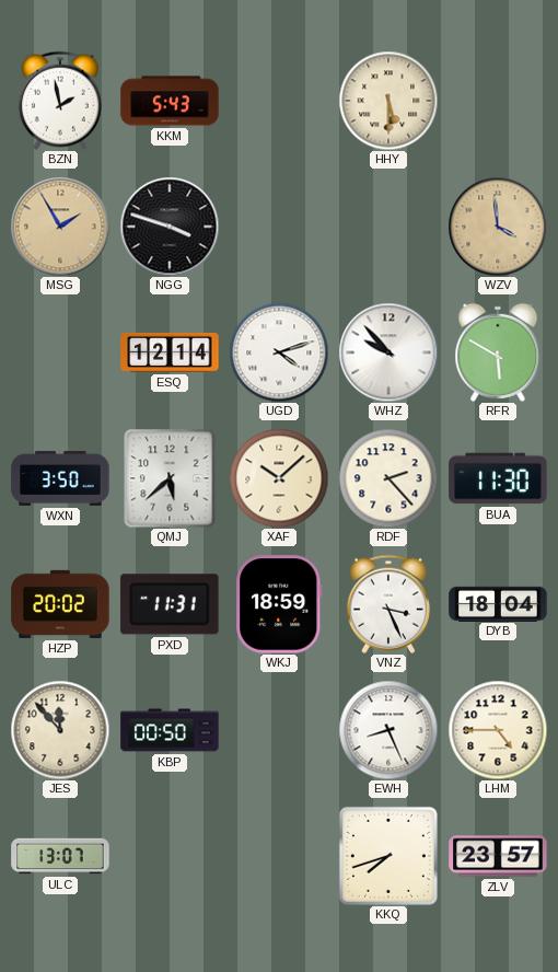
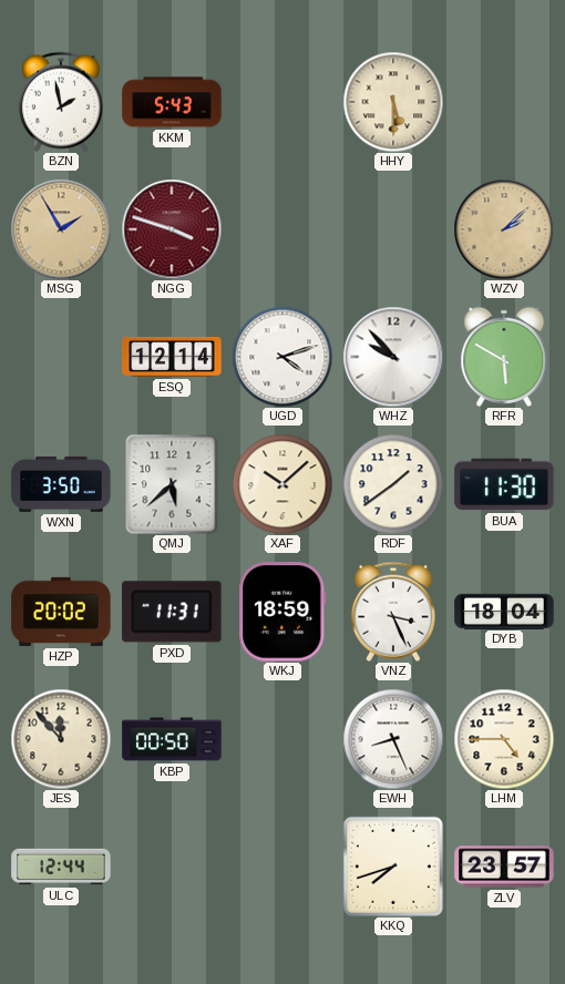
NGG dial: black -> burgundy
WZV: 3:59 -> 2:08
RDF: 2:23 -> 1:39
ULC: 13:07 -> 12:44
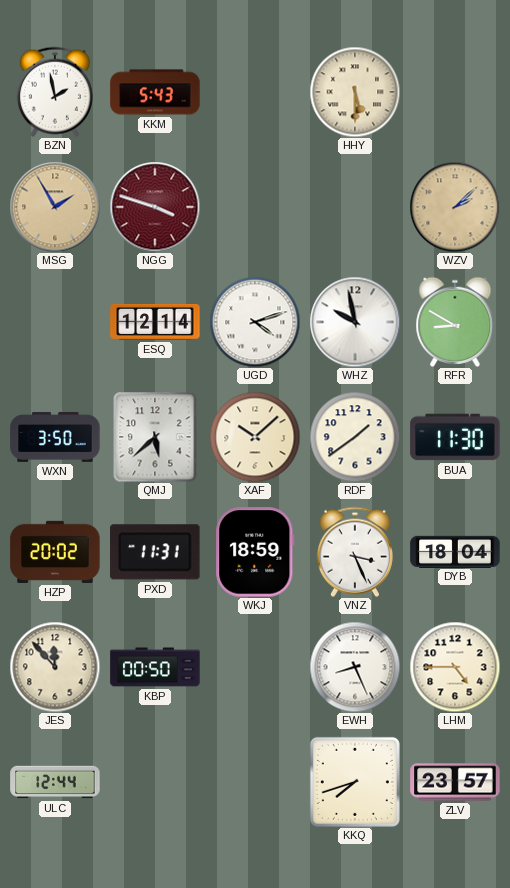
WHZ: 9:53 -> 9:58
RFR: 5:50 -> 8:50
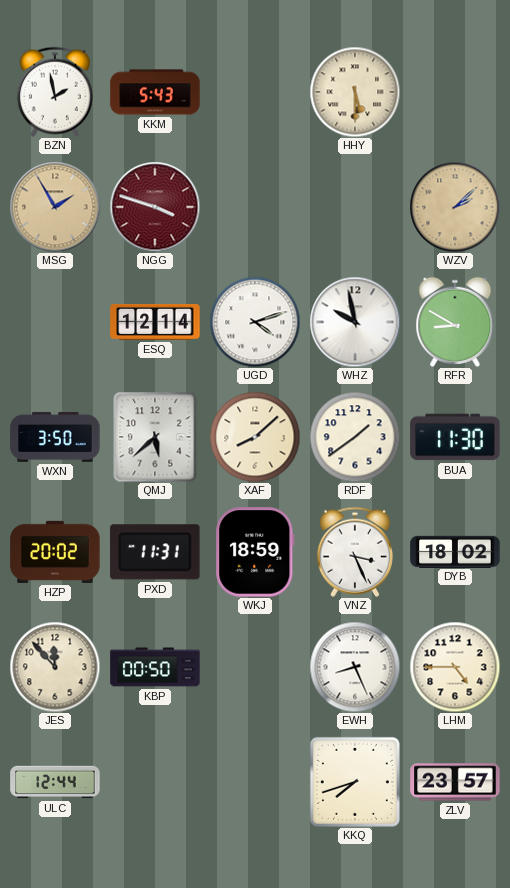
XAF: 10:08 -> 8:08
DYB: 18:04 -> 18:02
